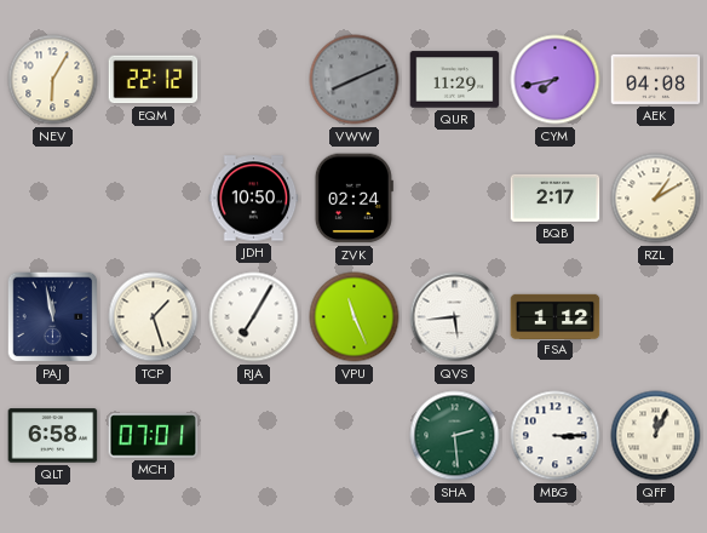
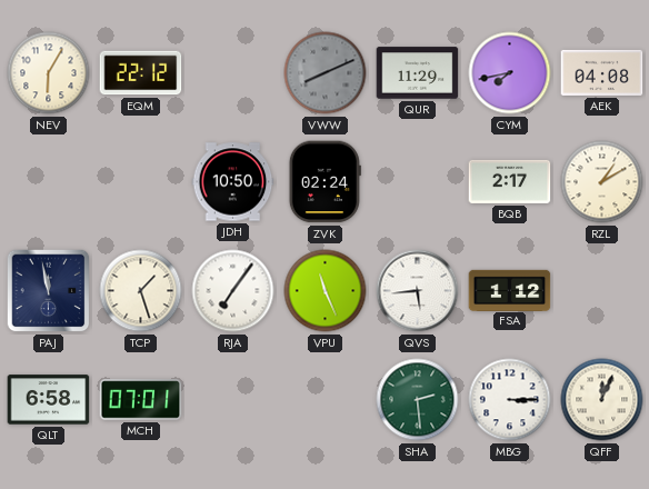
RJA: 7:05 -> 7:06
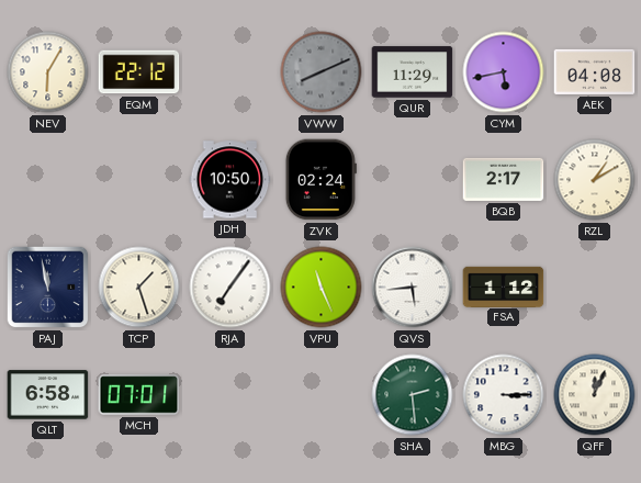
CYM: 7:43 -> 5:43
